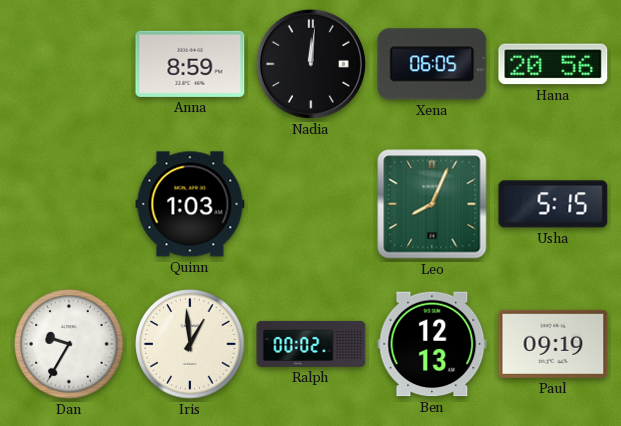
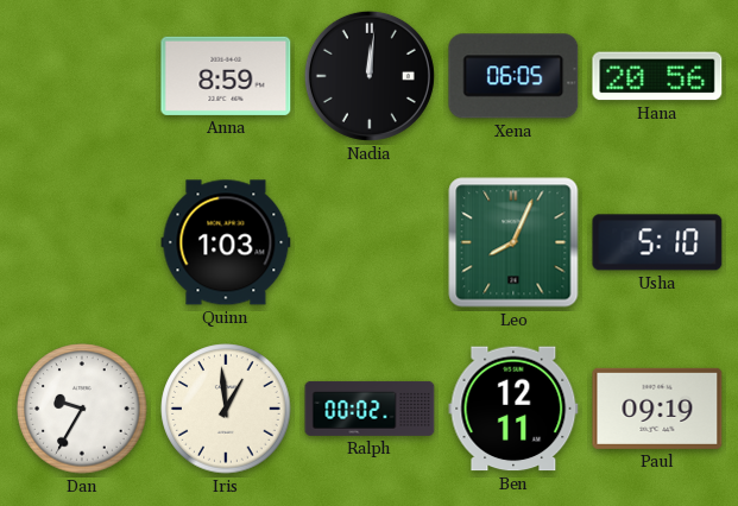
Usha: 5:15 -> 5:10
Ben: 12:13 -> 12:11
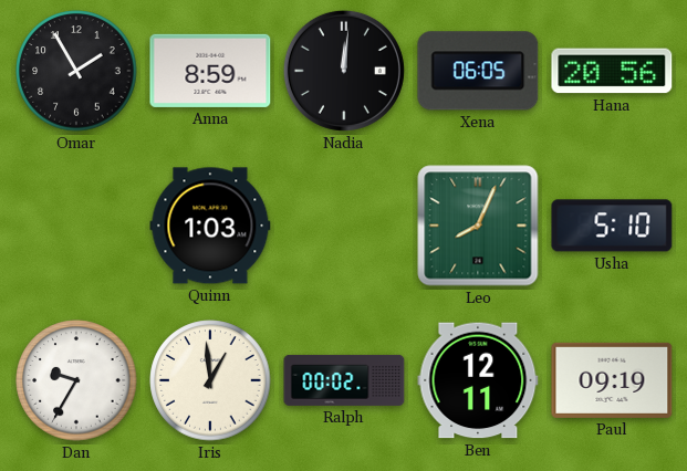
Omar: none -> 1:55
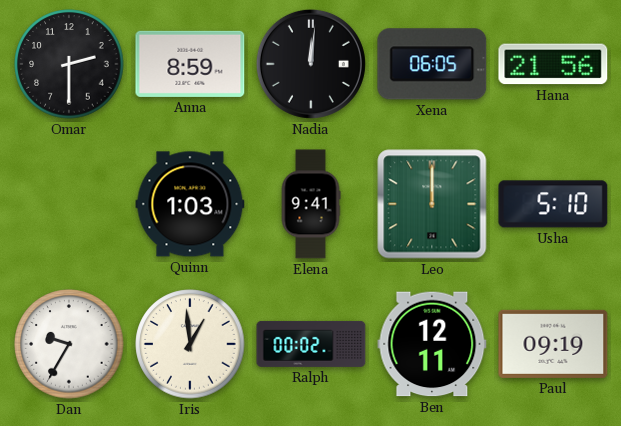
Omar: 1:55 -> 2:30
Hana: 20:56 -> 21:56
Elena: none -> 9:41
Leo: 8:04 -> 12:00
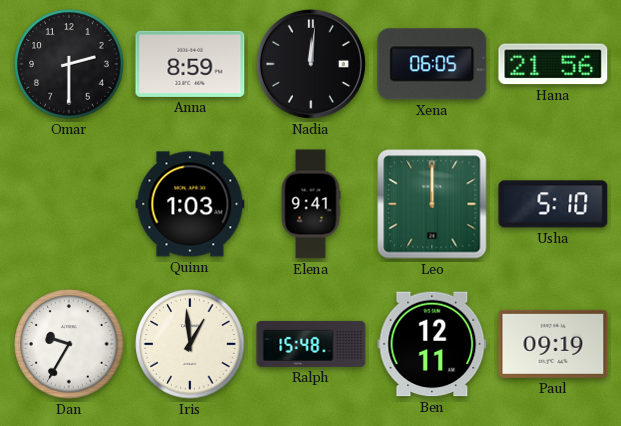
Ralph: 00:02 -> 15:48
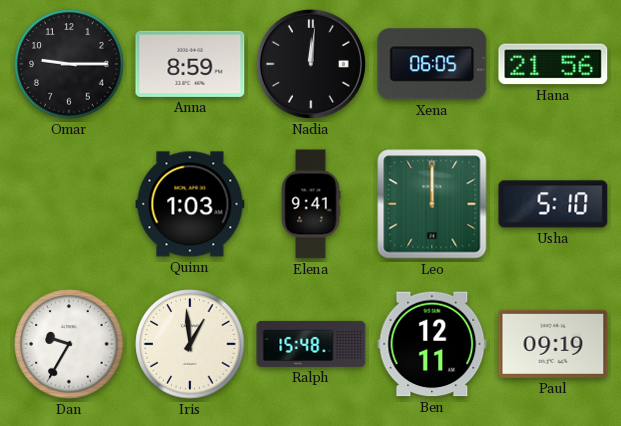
Omar: 2:30 -> 9:15
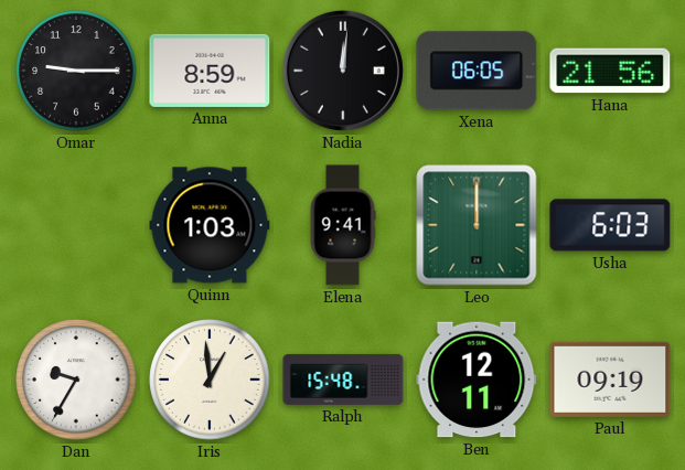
Usha: 5:10 -> 6:03
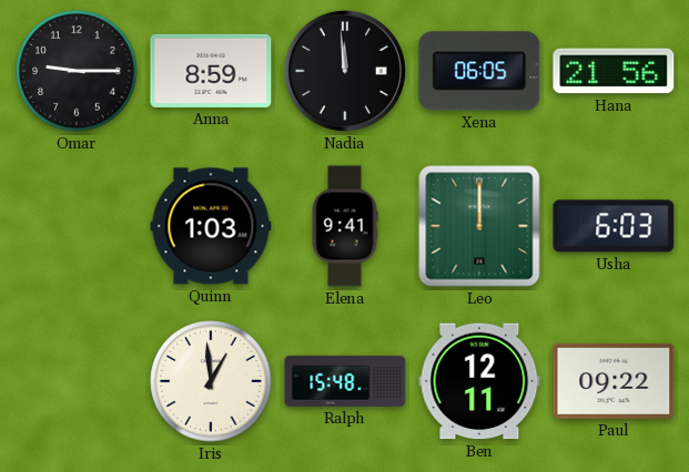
Nadia: 12:01 -> 11:59
Dan: 9:35 -> none
Paul: 09:19 -> 09:22
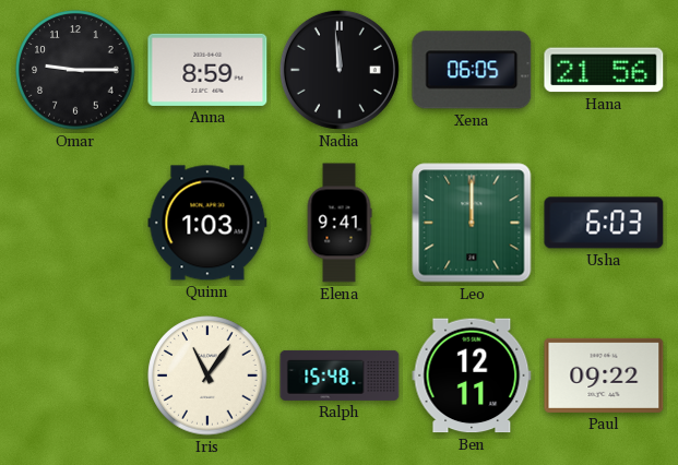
Iris: 12:59 -> 11:06
